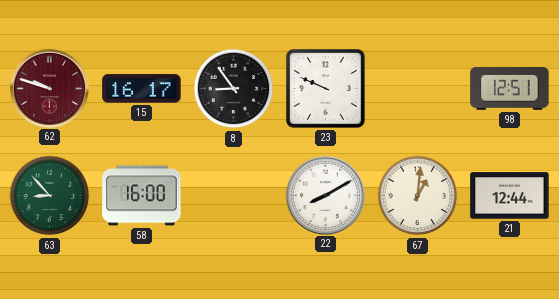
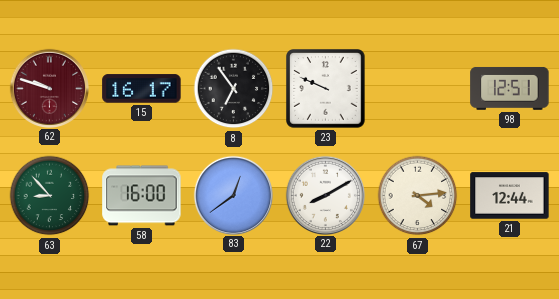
8: 8:54 -> 6:54
83: none -> 12:39
67: 1:01 -> 4:14
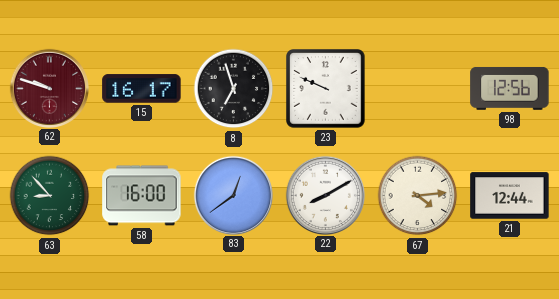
8: 6:54 -> 6:57
98: 12:51 -> 12:56
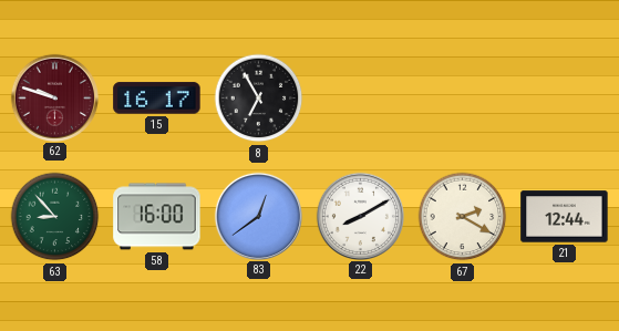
8: 6:57 -> 6:55
23: 9:49 -> none
98: 12:56 -> none
67: 4:14 -> 2:20
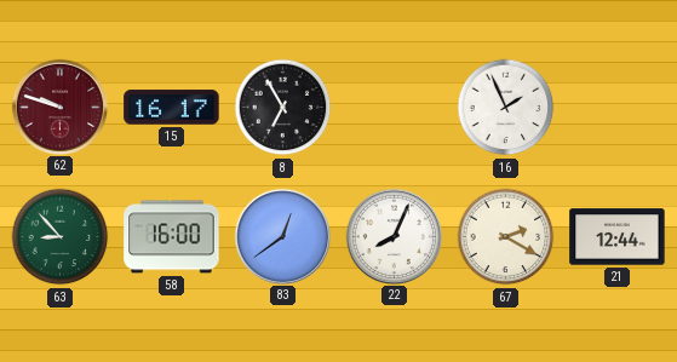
16: none -> 1:56
22: 8:10 -> 8:04
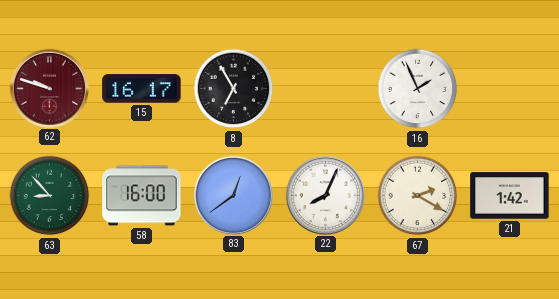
21: 12:44 -> 1:42
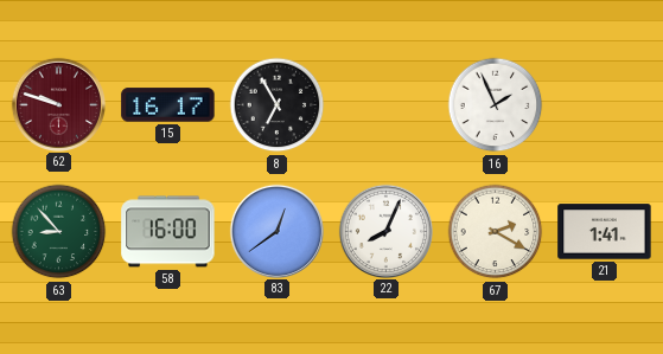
21: 1:42 -> 1:41
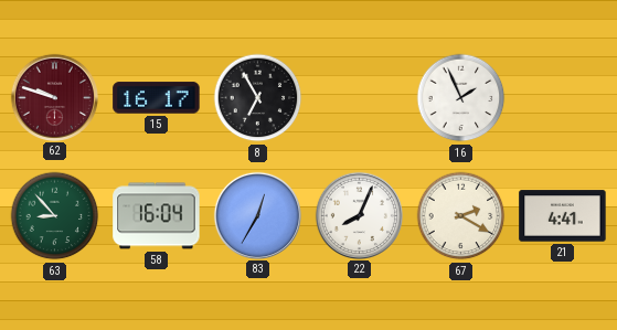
58: 16:00 -> 16:04
83: 12:39 -> 12:35
21: 1:41 -> 4:41
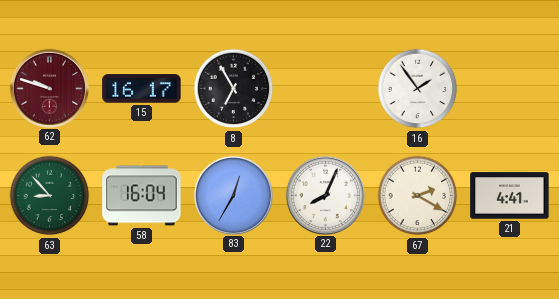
16: 1:56 -> 1:54
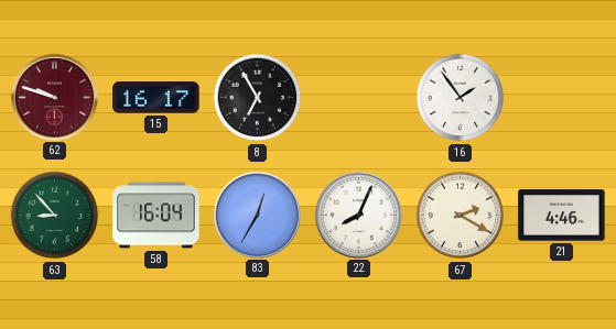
21: 4:41 -> 4:46
